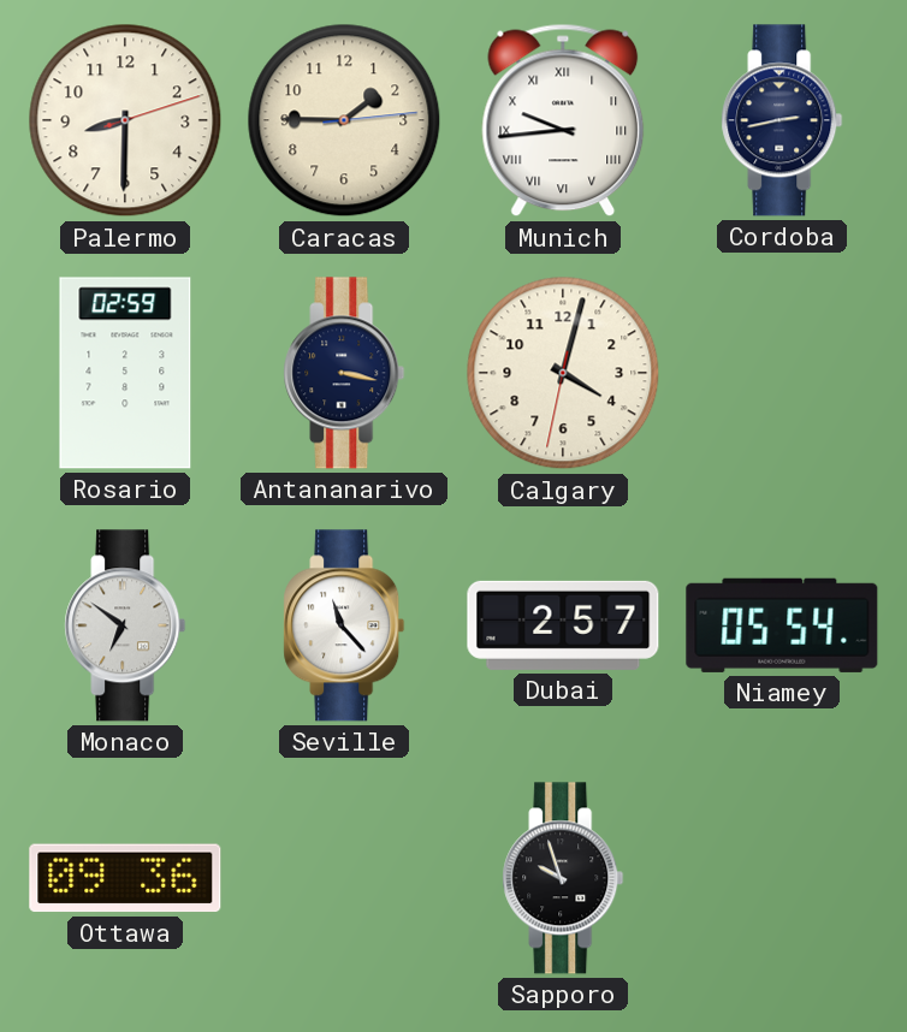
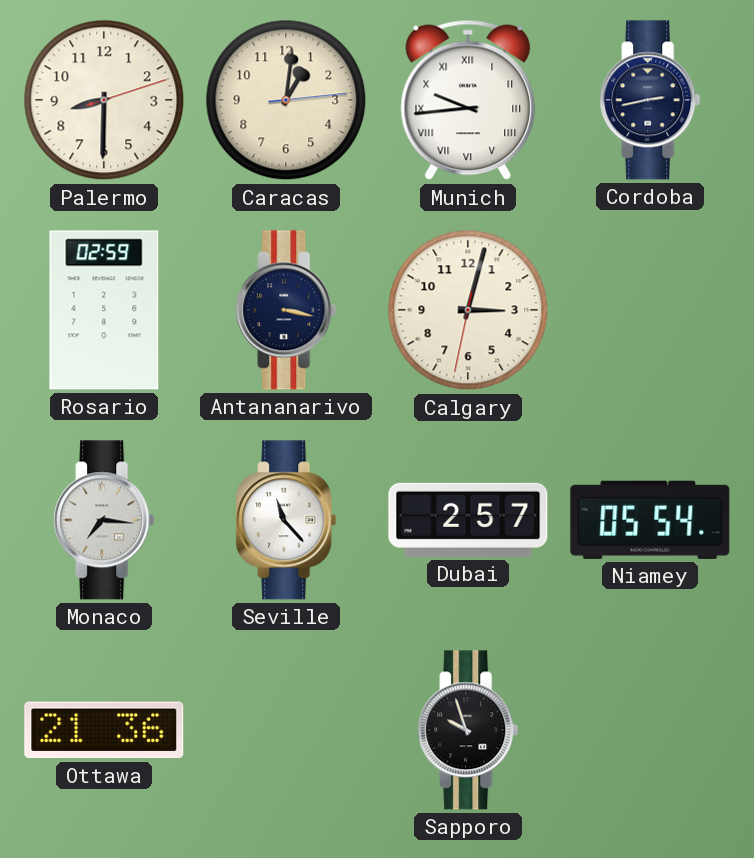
Caracas: 1:45 -> 1:01
Calgary: 4:02 -> 3:02
Monaco: 6:51 -> 7:16
Ottawa: 09:36 -> 21:36
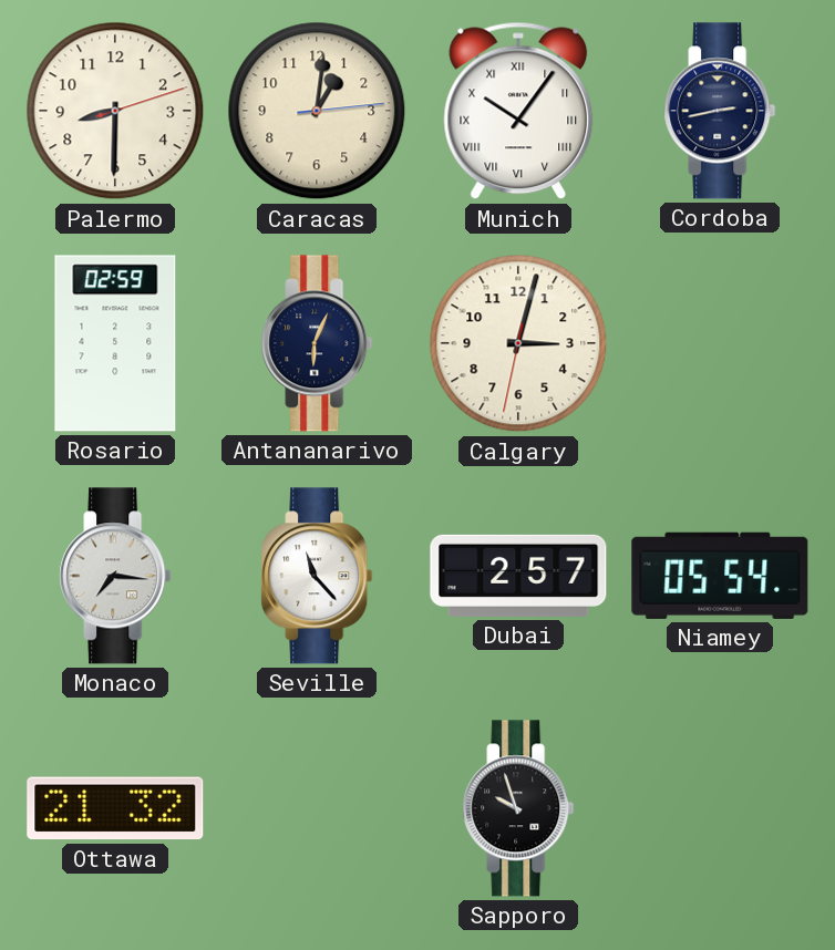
Munich: 9:44 -> 10:06
Antananarivo: 3:17 -> 6:04
Ottawa: 21:36 -> 21:32
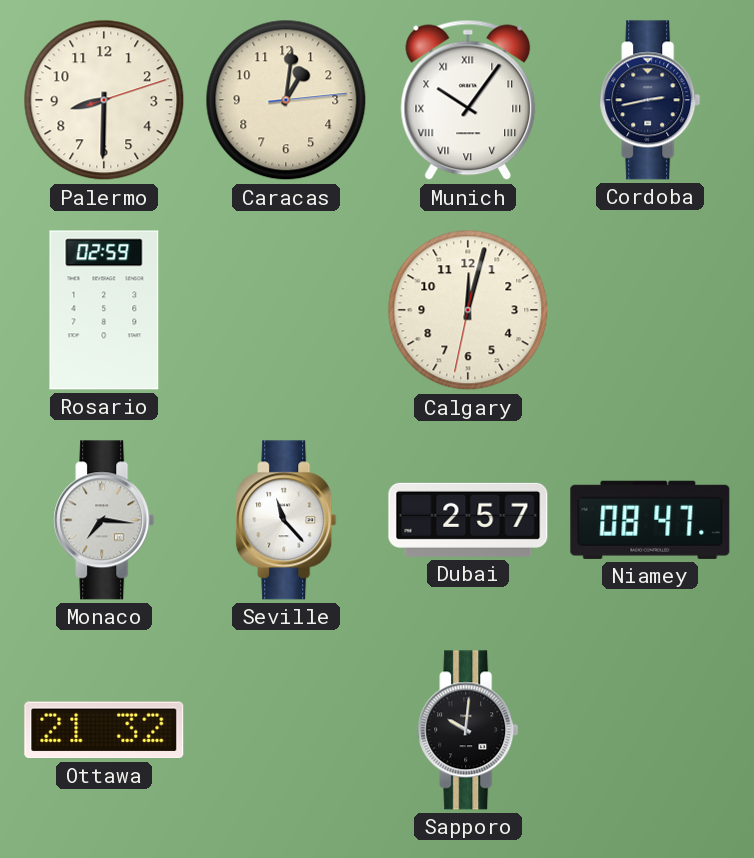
Antananarivo: 6:04 -> none
Calgary: 3:02 -> 12:02
Niamey: 05:54 -> 08:47
Sapporo: 9:57 -> 10:01
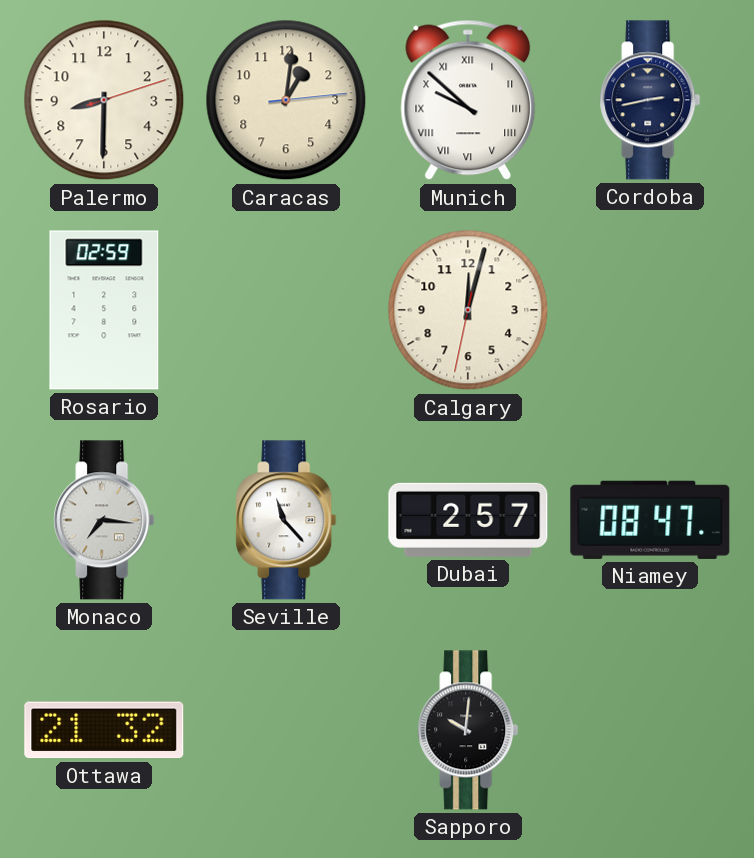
Munich: 10:06 -> 9:52
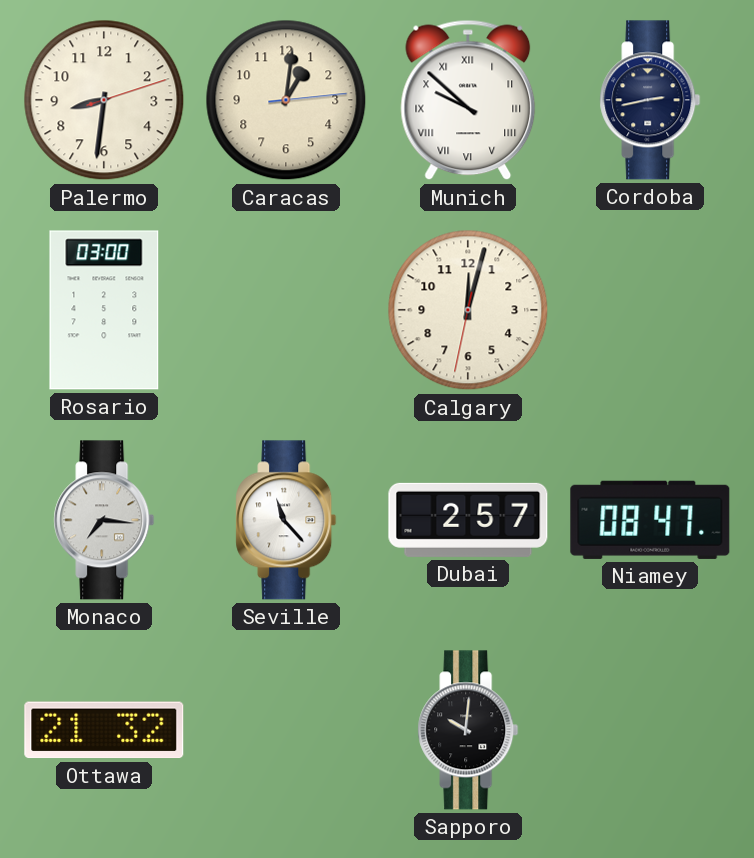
Palermo: 8:30 -> 8:31
Rosario: 02:59 -> 03:00
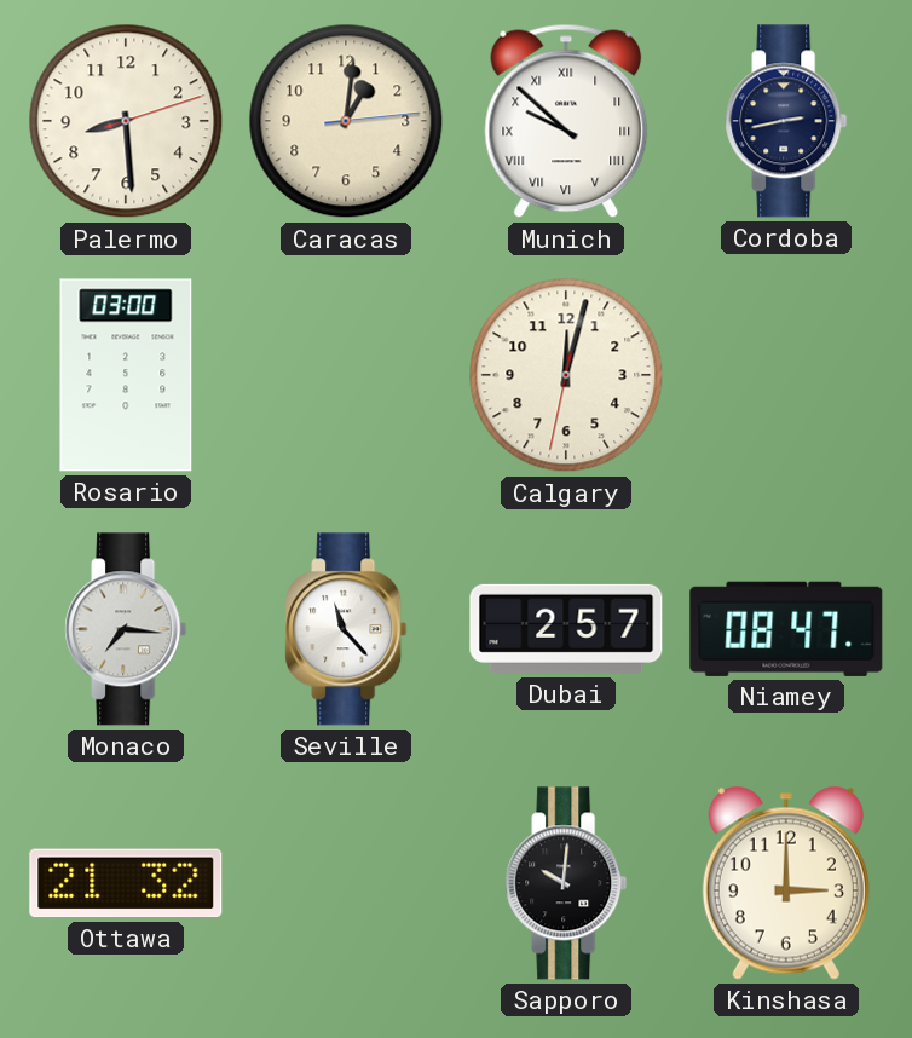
Palermo: 8:31 -> 8:29
Kinshasa: none -> 3:00
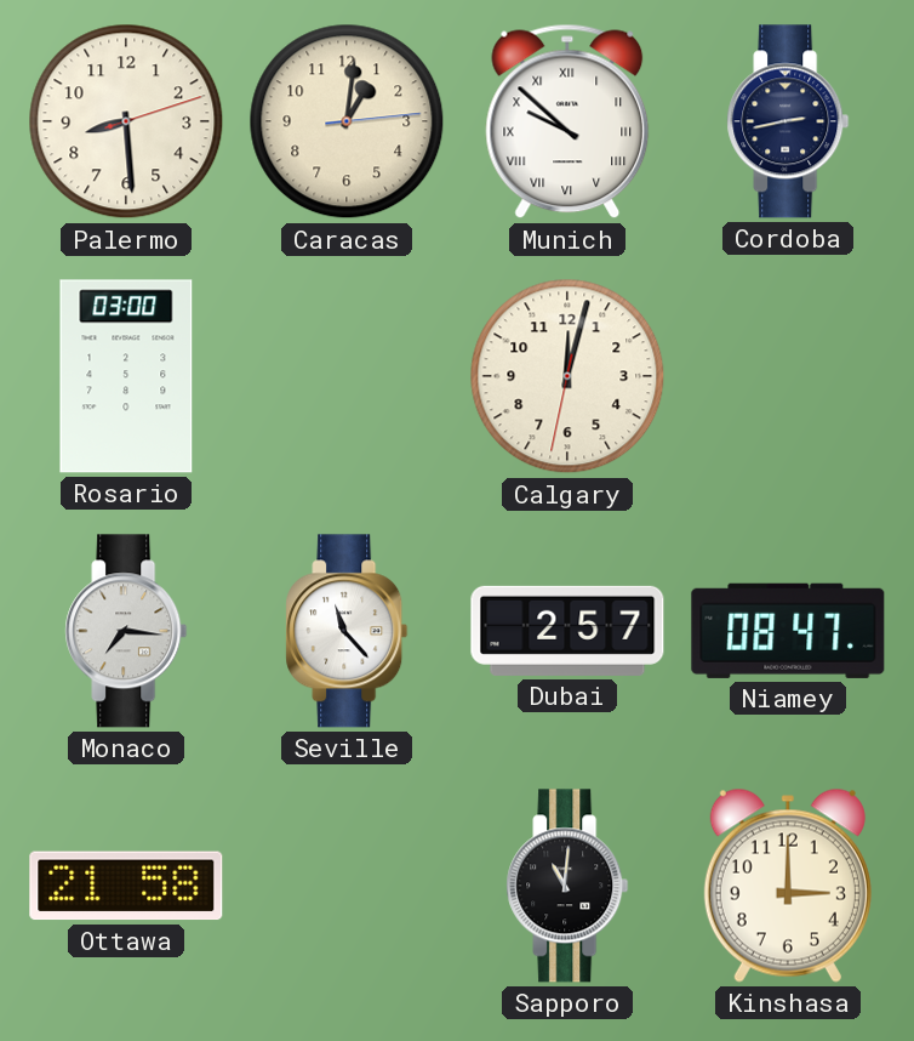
Ottawa: 21:32 -> 21:58
Sapporo: 10:01 -> 11:01
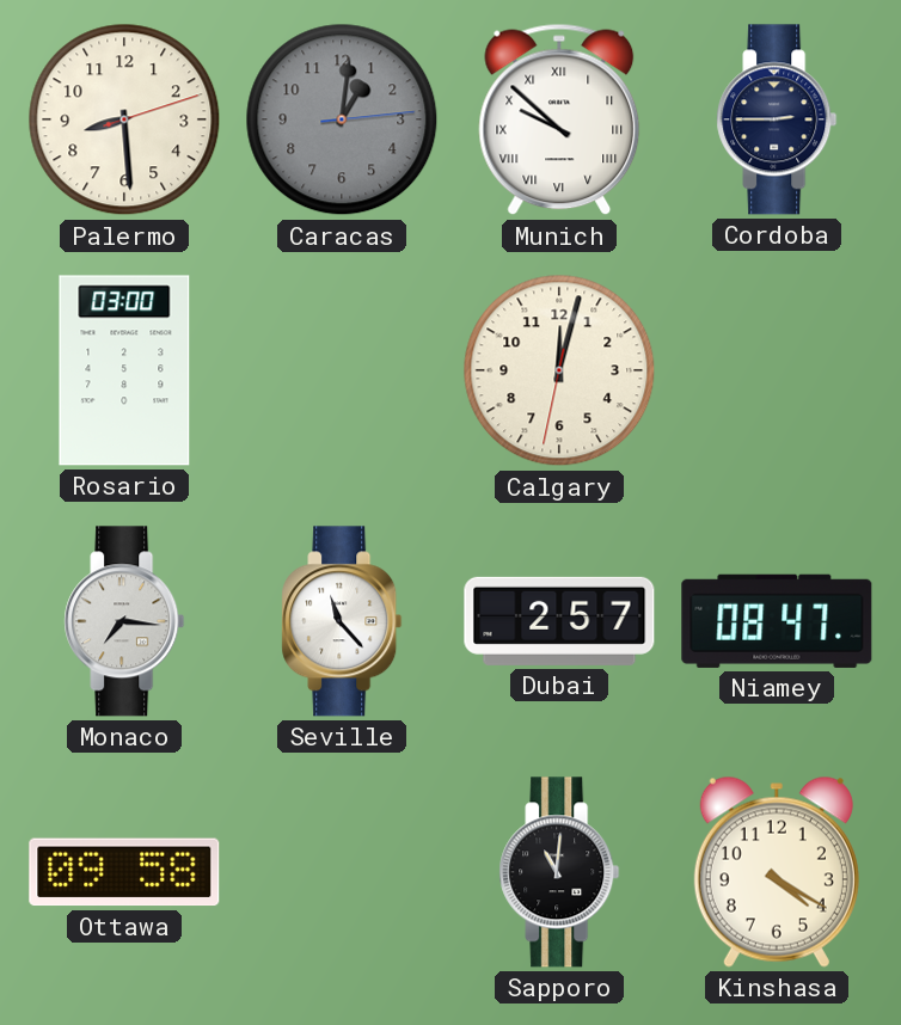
Caracas dial: cream -> grey
Cordoba: 2:43 -> 2:45
Ottawa: 21:58 -> 09:58
Kinshasa: 3:00 -> 4:20
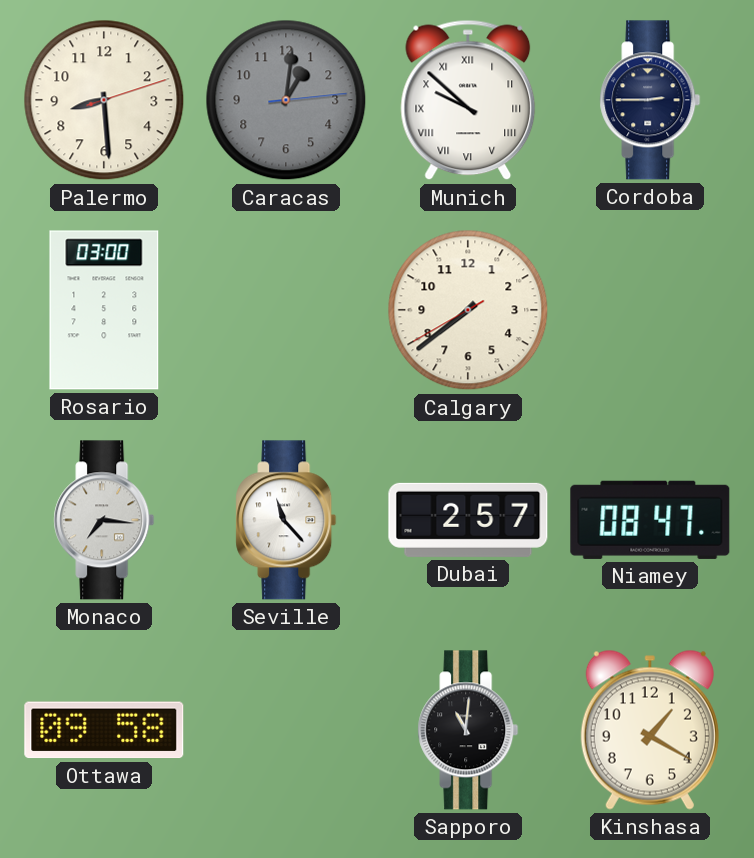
Calgary: 12:02 -> 7:38
Kinshasa: 4:20 -> 1:20
